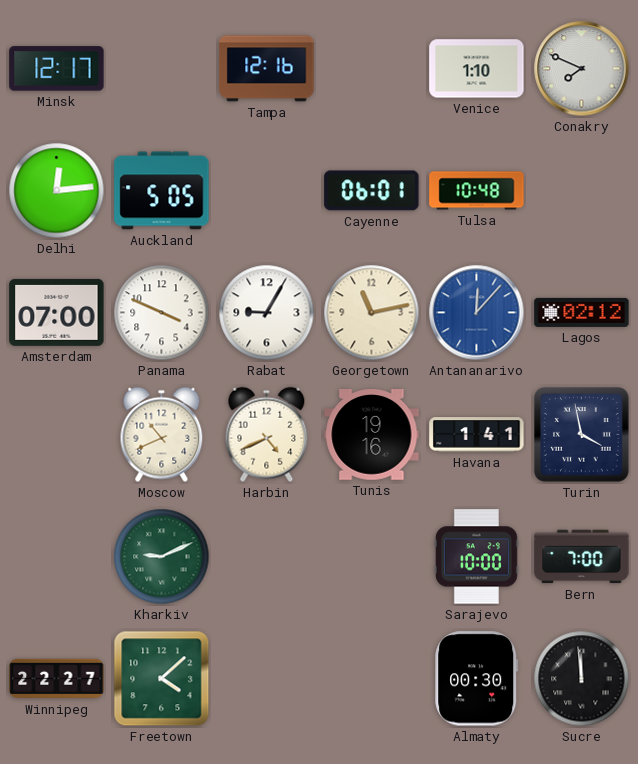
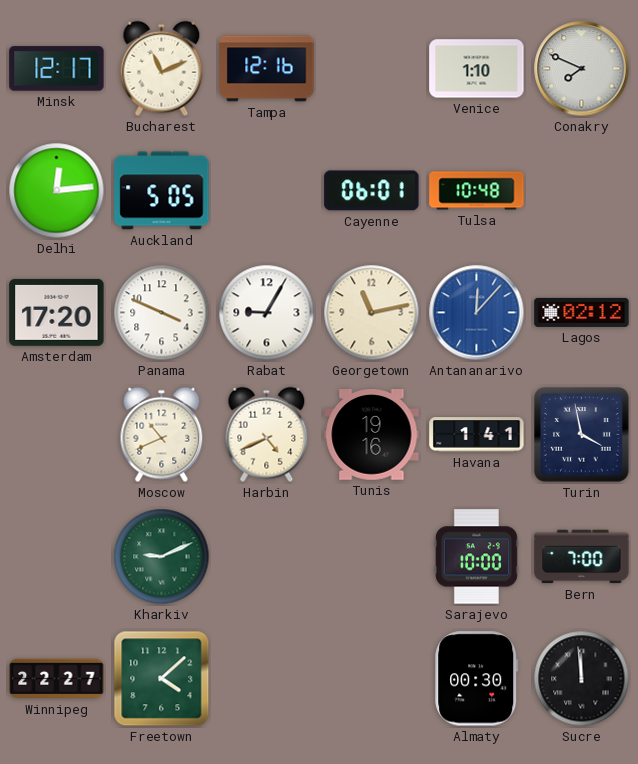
Bucharest: none -> 11:11
Amsterdam: 07:00 -> 17:20
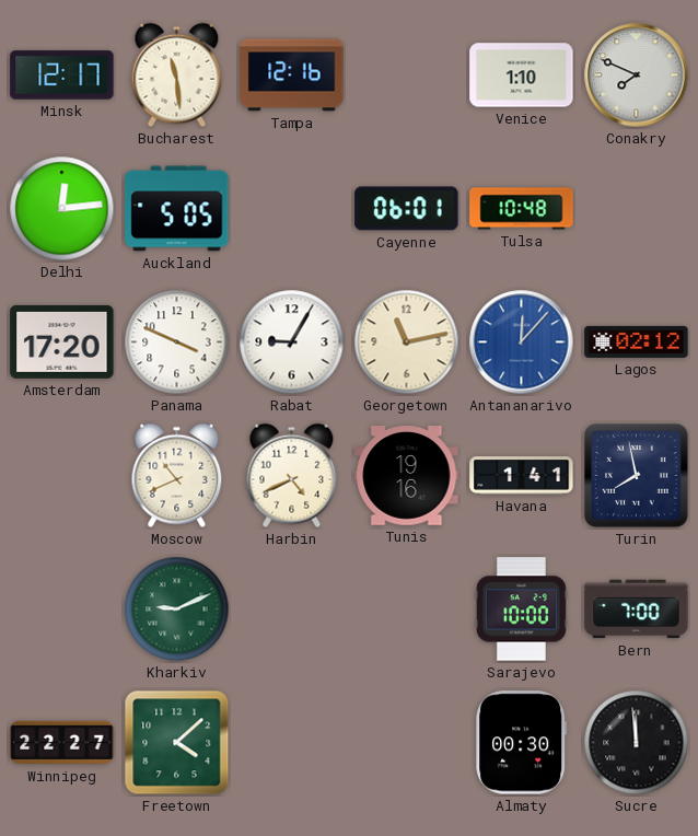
Bucharest: 11:11 -> 11:29
Turin: 3:58 -> 7:58
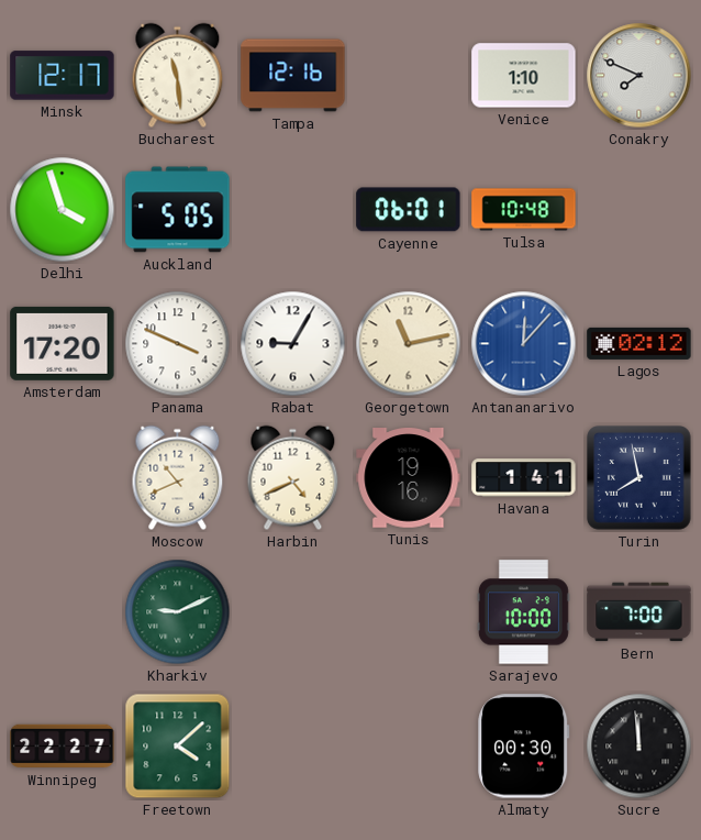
Delhi: 12:14 -> 3:57
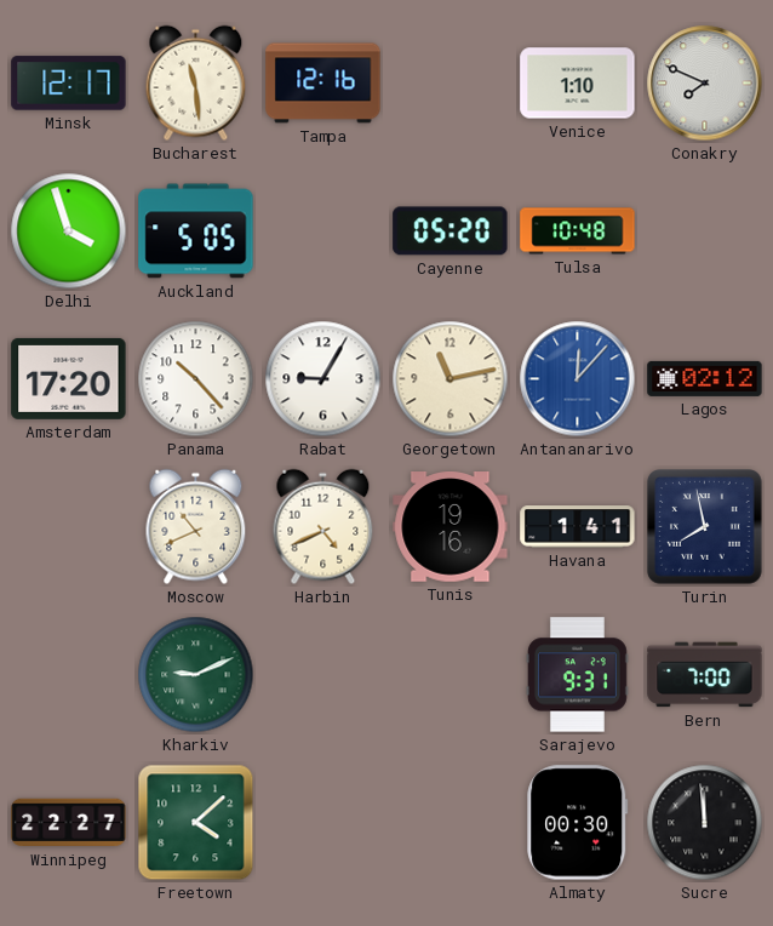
Cayenne: 06:01 -> 05:20
Panama: 3:49 -> 10:23
Sarajevo: 10:00 -> 9:31
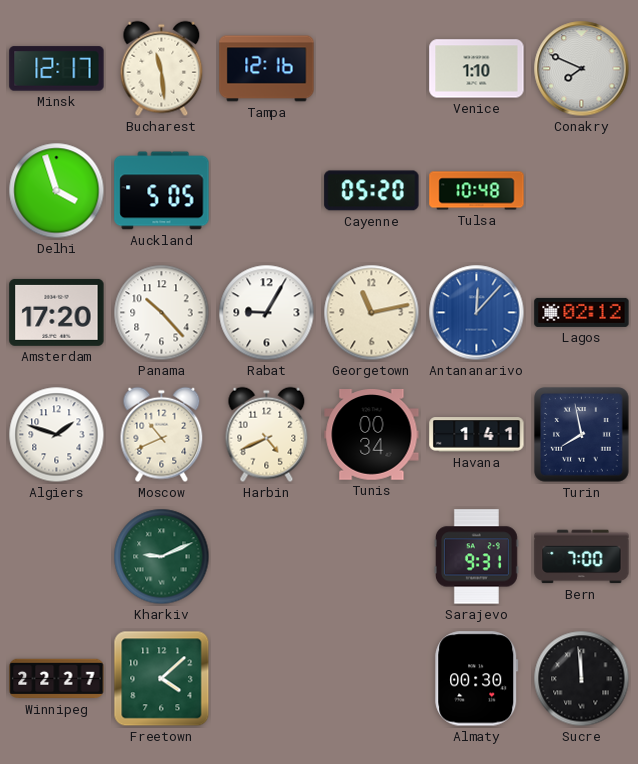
Algiers: none -> 1:48
Tunis: 19:16 -> 00:34
